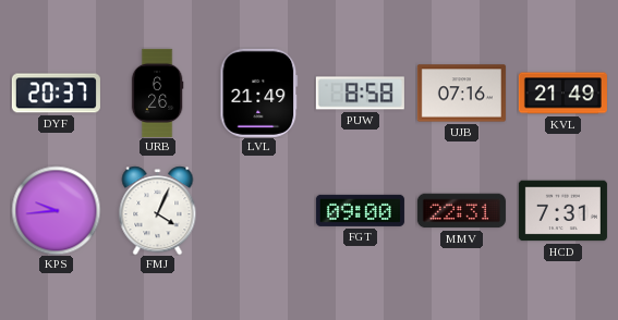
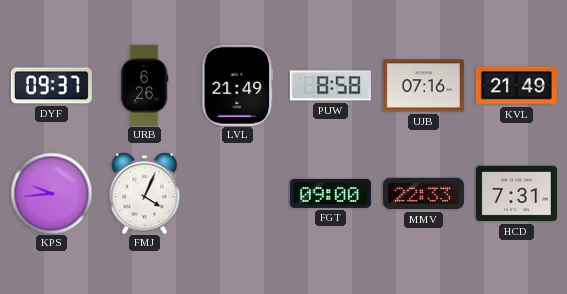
DYF: 20:37 -> 09:37
MMV: 22:31 -> 22:33
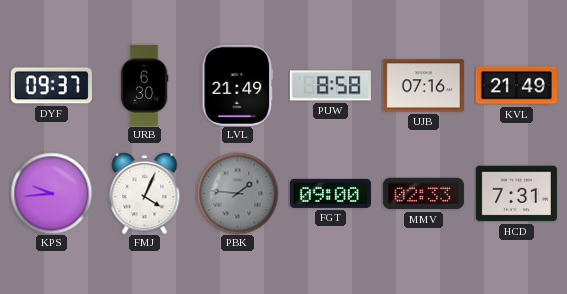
URB: 6:26 -> 6:30
PBK: none -> 1:46
MMV: 22:33 -> 02:33
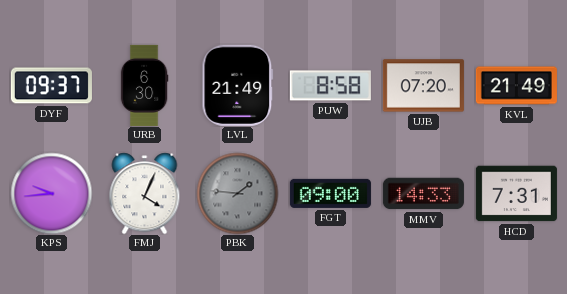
UJB: 07:16 -> 07:20
MMV: 02:33 -> 14:33
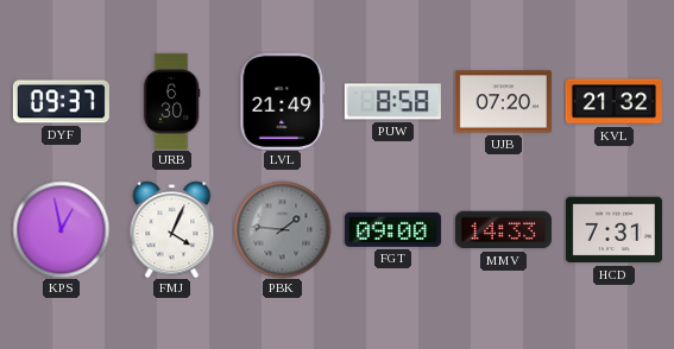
KVL: 21:49 -> 21:32
KPS: 9:44 -> 12:58
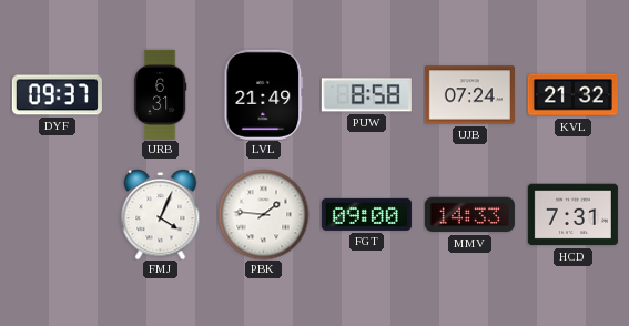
URB: 6:30 -> 6:31
UJB: 07:20 -> 07:24
KPS: 12:58 -> none
PBK dial: grey -> white
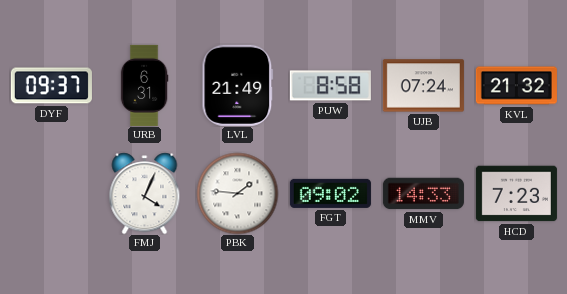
FGT: 09:00 -> 09:02
HCD: 7:31 -> 7:23
